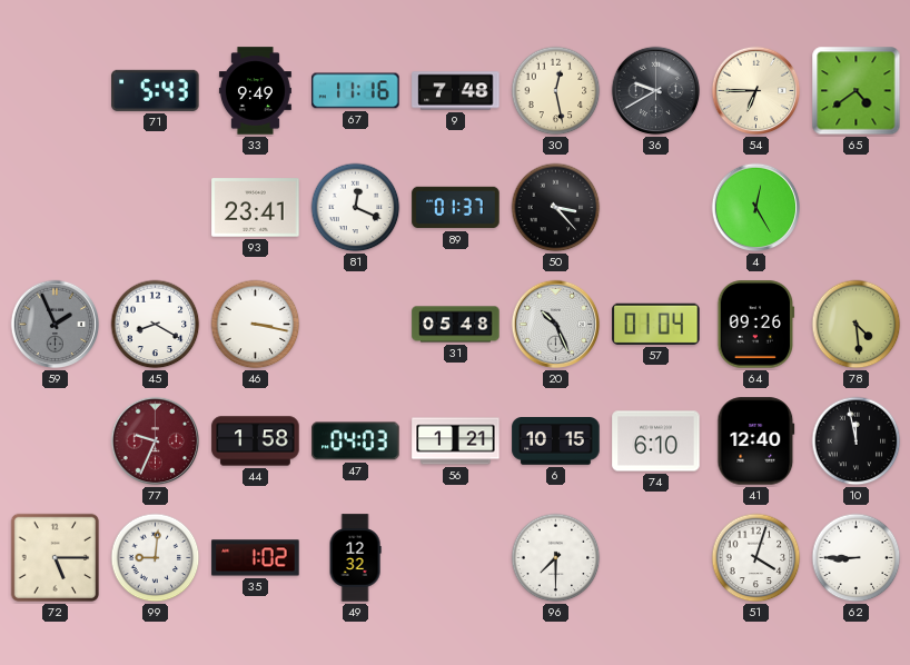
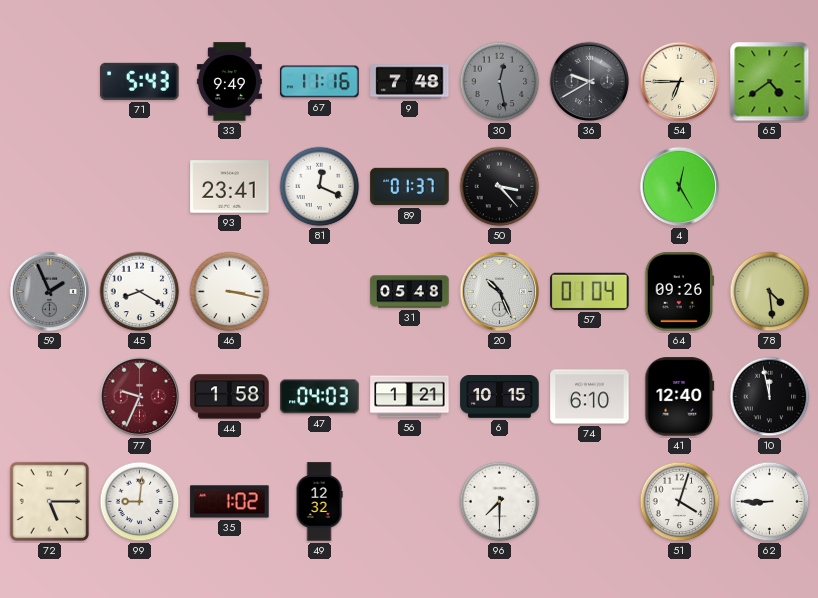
30 dial: cream -> grey
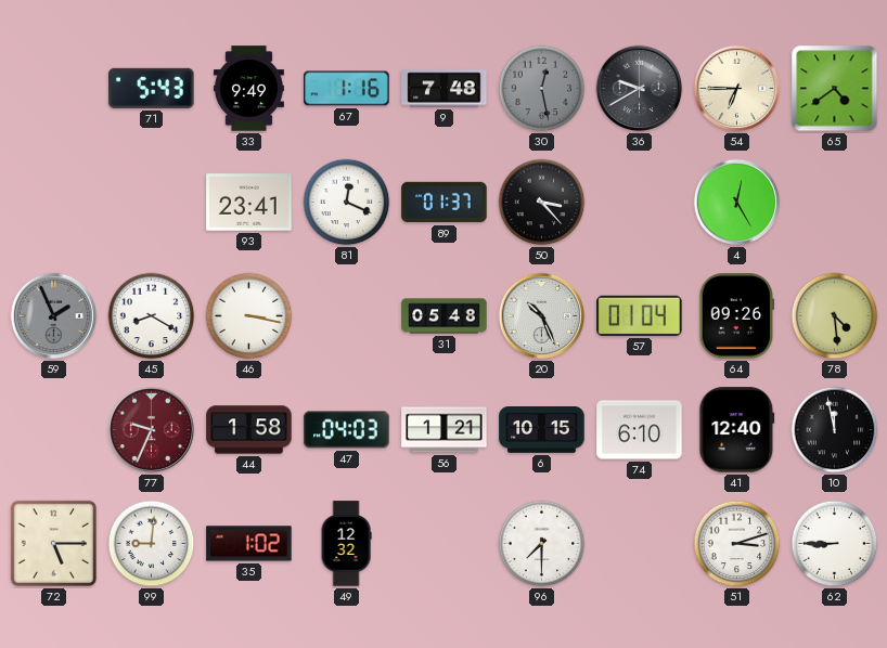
67: 11:16 -> 1:16
51: 4:03 -> 3:12
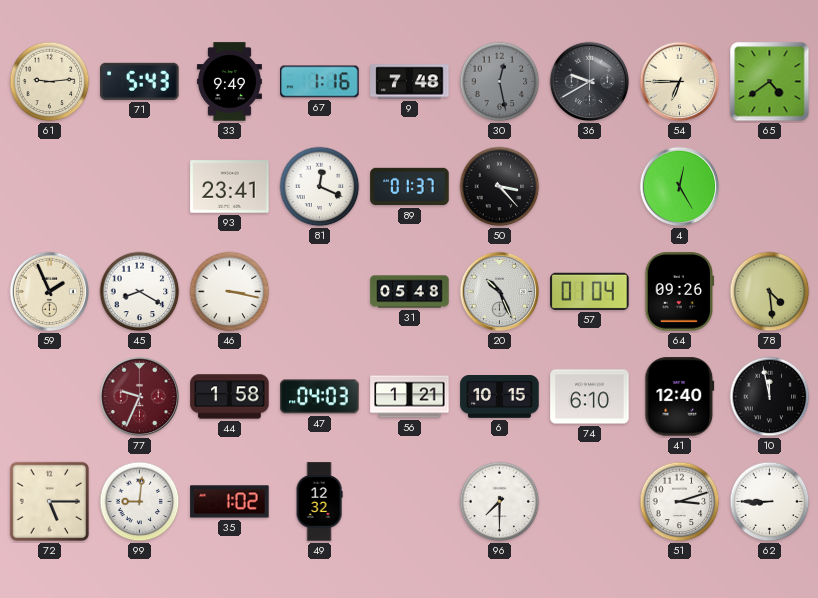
61: none -> 9:14
59 dial: grey -> cream
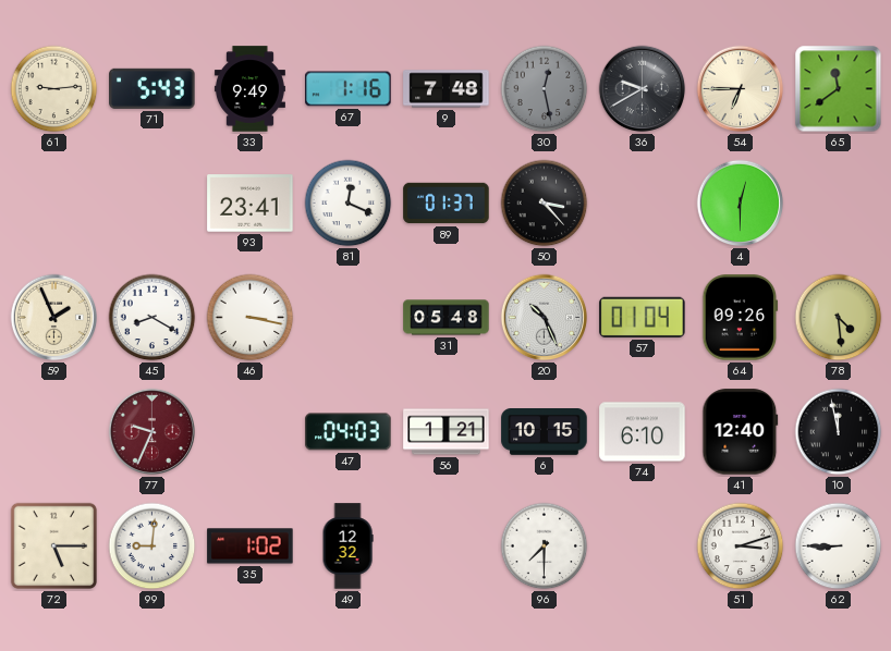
65: 4:39 -> 11:39
4: 12:25 -> 12:30
44: 1:58 -> none
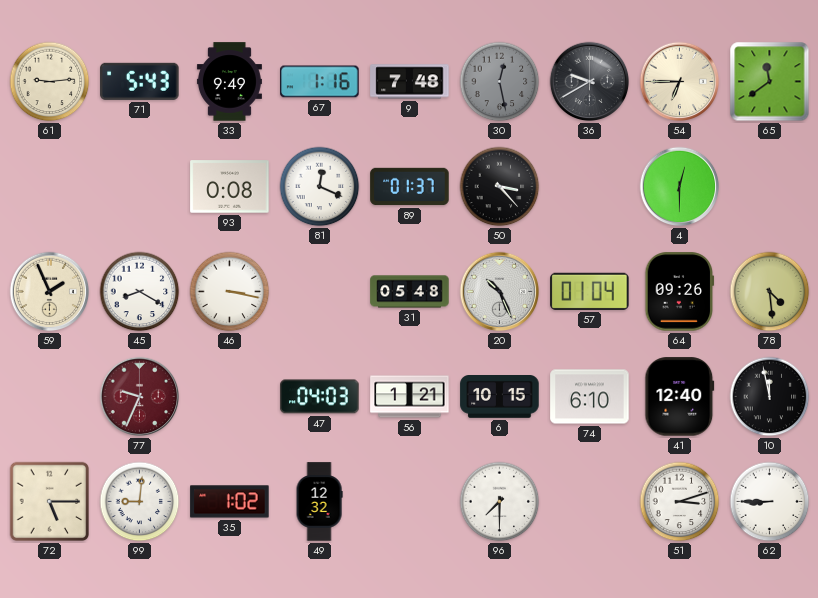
93: 23:41 -> 0:08
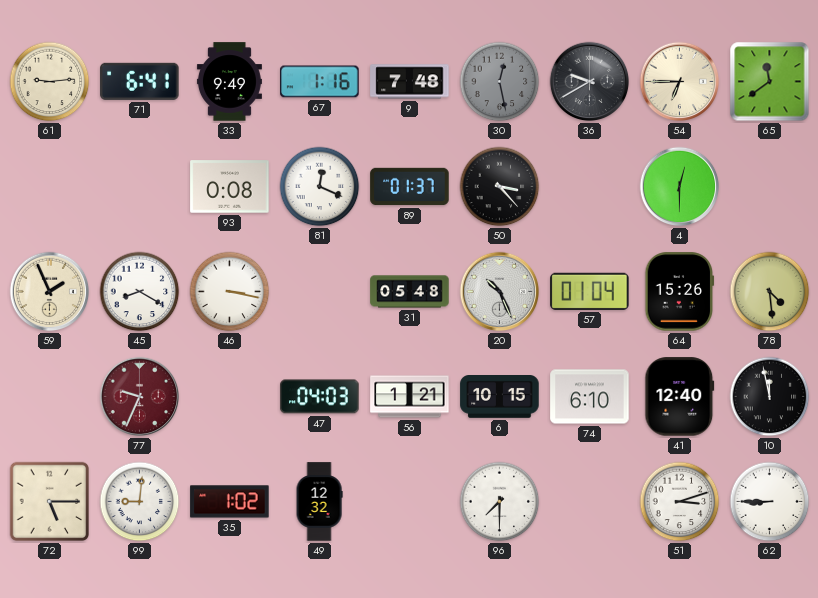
71: 5:43 -> 6:41
64: 09:26 -> 15:26
